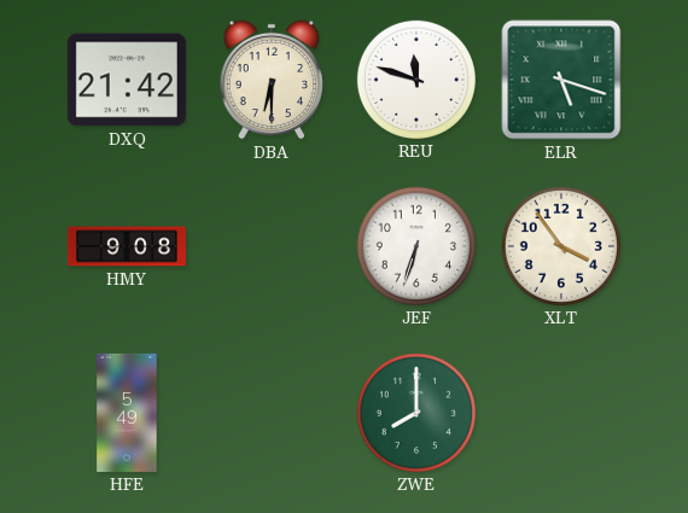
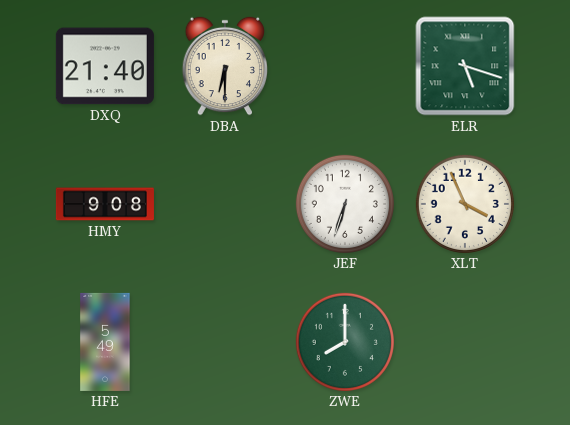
DXQ: 21:42 -> 21:40
REU: 11:48 -> none
XLT: 3:54 -> 3:56
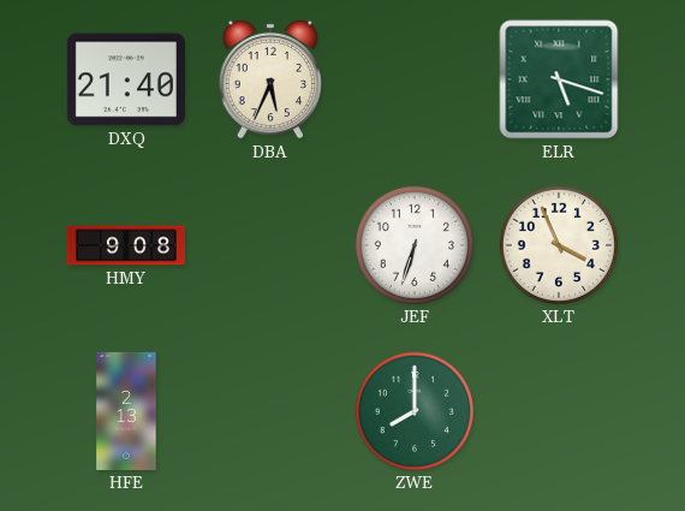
DBA: 6:30 -> 5:34
HFE: 5:49 -> 2:13
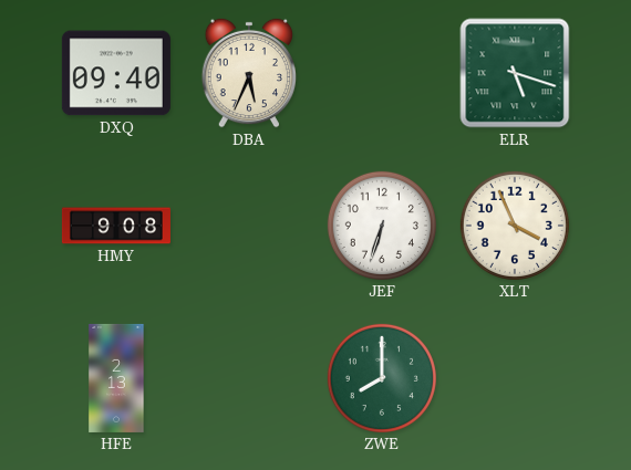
DXQ: 21:40 -> 09:40
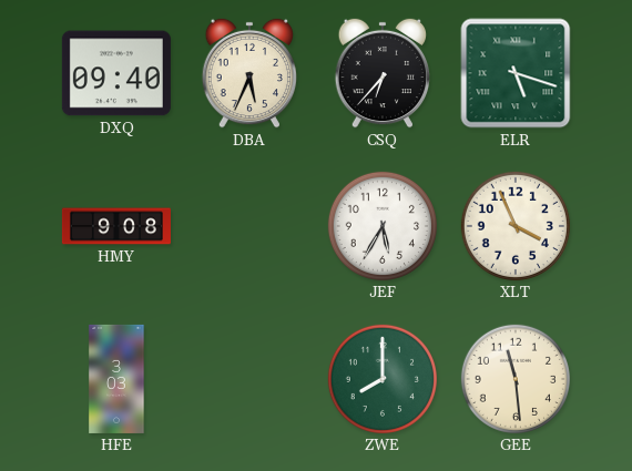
CSQ: none -> 6:37
JEF: 6:33 -> 5:35
HFE: 2:13 -> 3:03
GEE: none -> 11:29
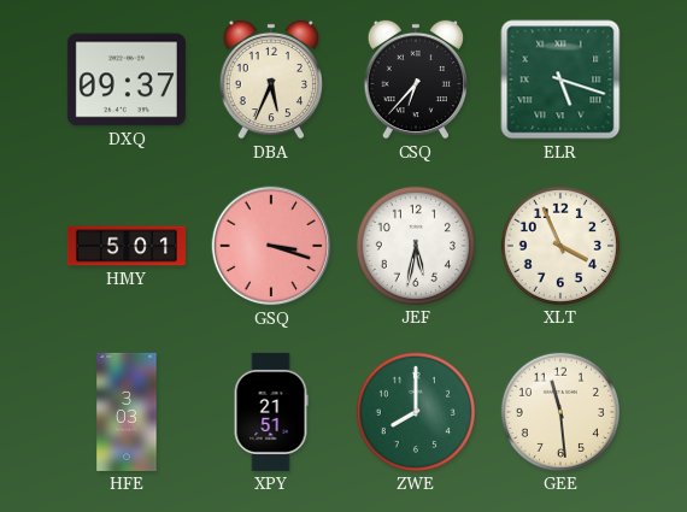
DXQ: 09:40 -> 09:37
HMY: 9:08 -> 5:01
GSQ: none -> 3:18
JEF: 5:35 -> 5:32
XPY: none -> 21:51
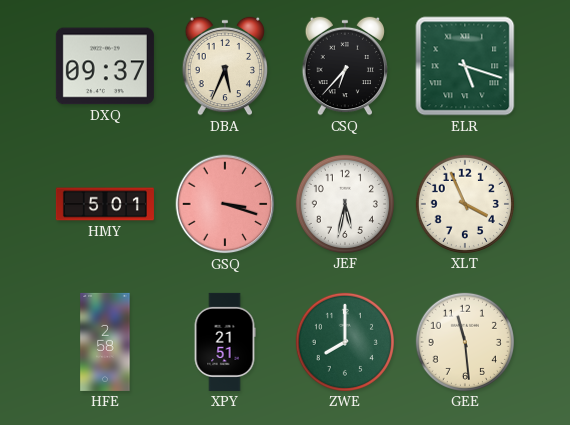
HFE: 3:03 -> 2:58
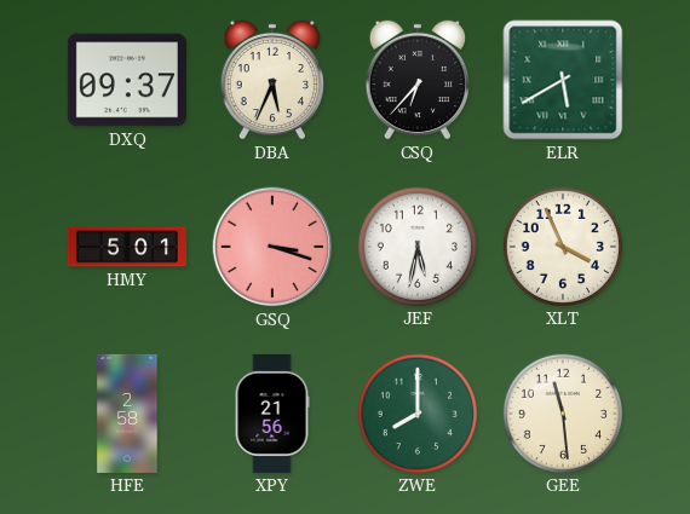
ELR: 5:18 -> 5:40
XPY: 21:51 -> 21:56
